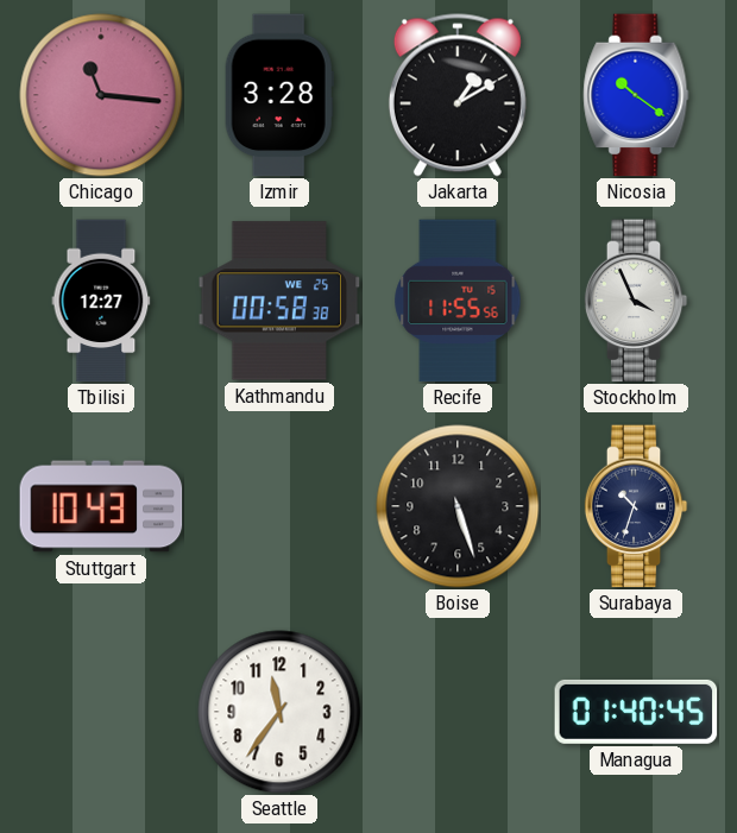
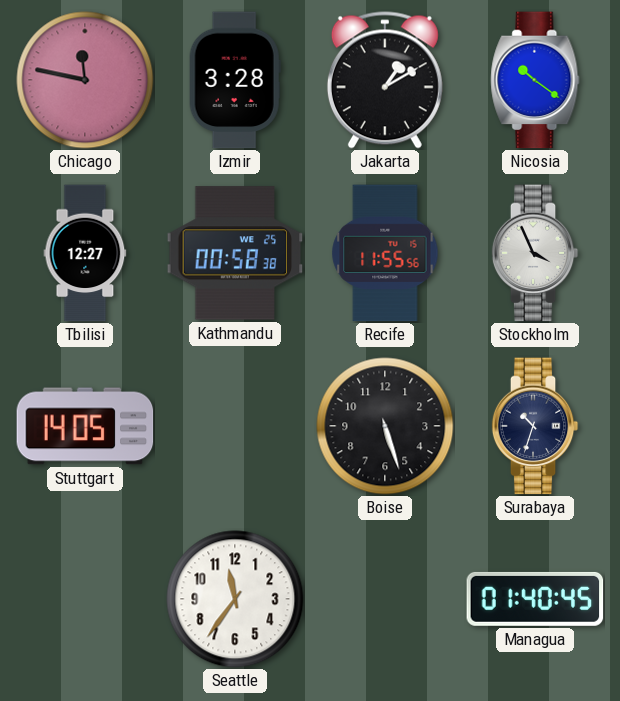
Chicago: 11:16 -> 11:47
Stuttgart: 10:43 -> 14:05
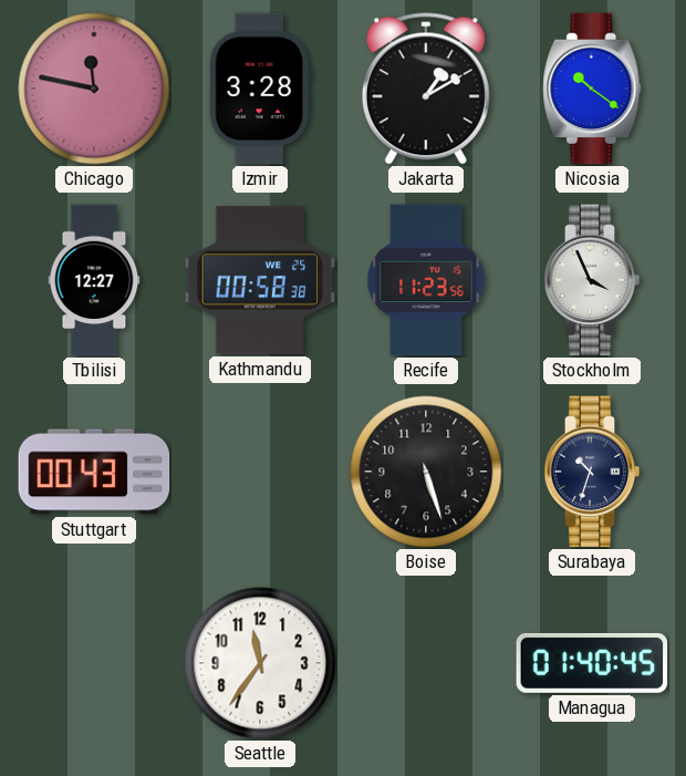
Recife: 11:55 -> 11:23
Stuttgart: 14:05 -> 00:43
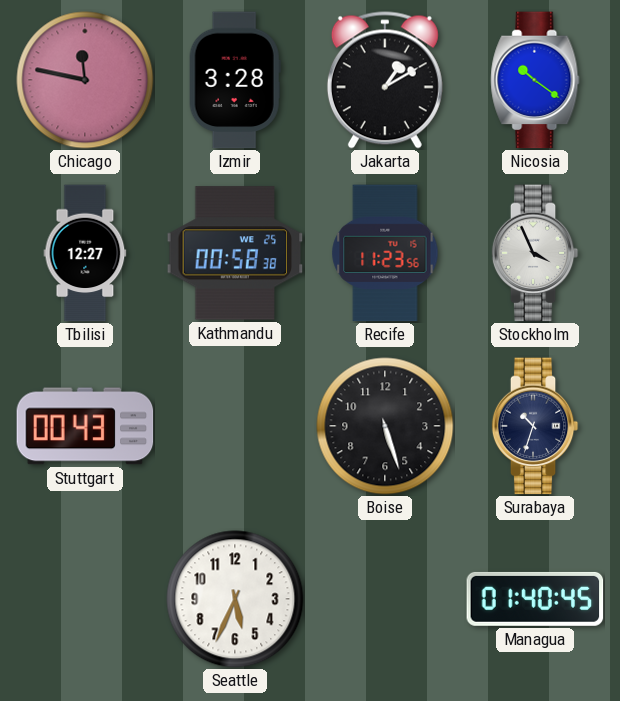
Seattle: 11:36 -> 5:34
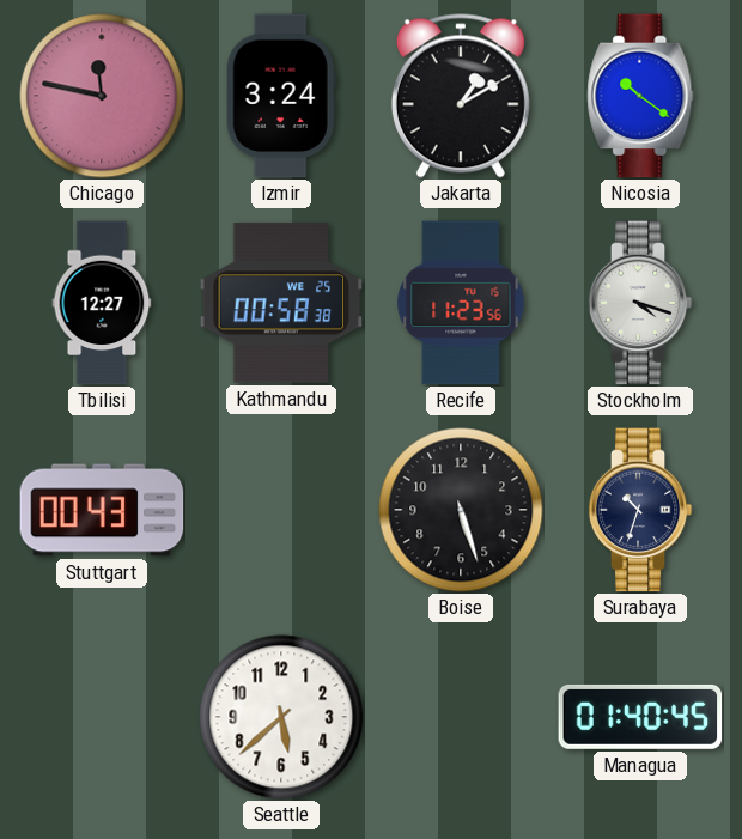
Izmir: 3:28 -> 3:24
Stockholm: 3:56 -> 4:18
Seattle: 5:34 -> 5:38
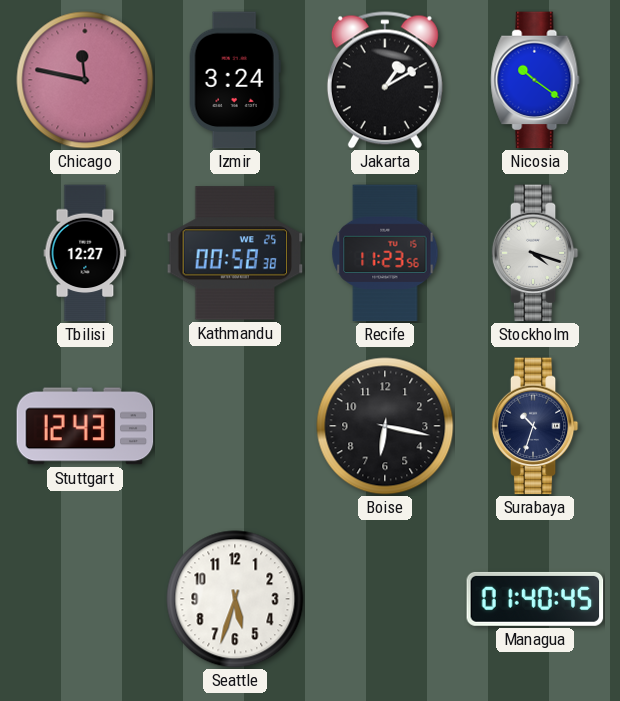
Stuttgart: 00:43 -> 12:43
Boise: 5:27 -> 6:17
Seattle: 5:38 -> 5:33
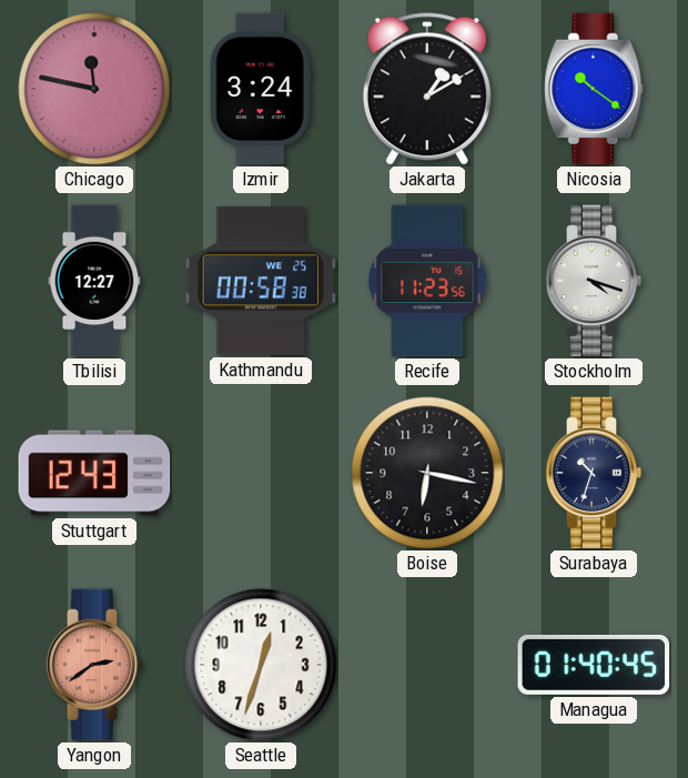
Yangon: none -> 2:39
Seattle: 5:33 -> 12:33
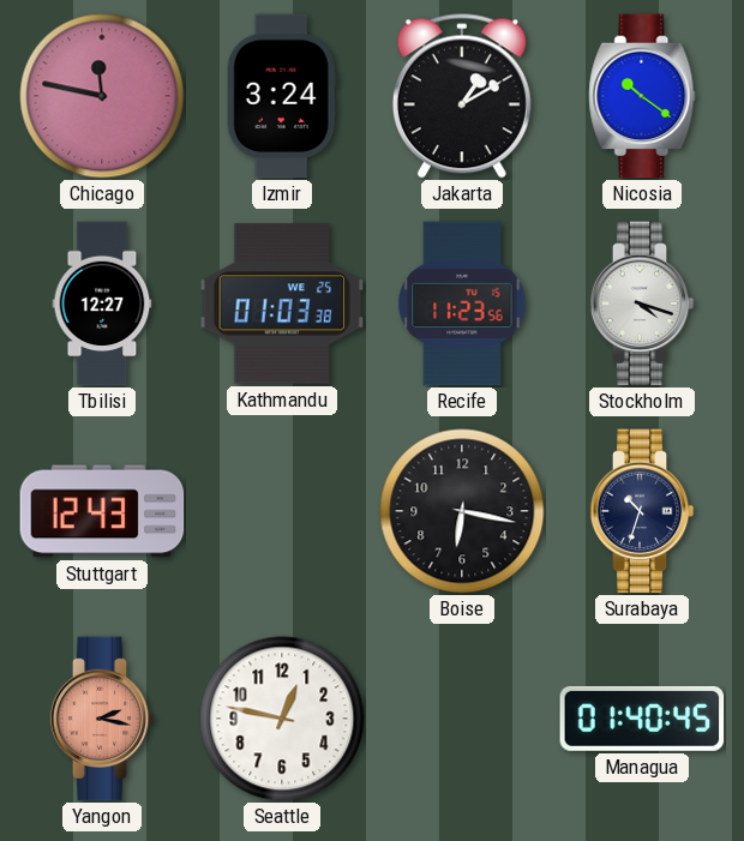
Kathmandu: 00:58 -> 01:03
Yangon: 2:39 -> 2:17
Seattle: 12:33 -> 12:47
